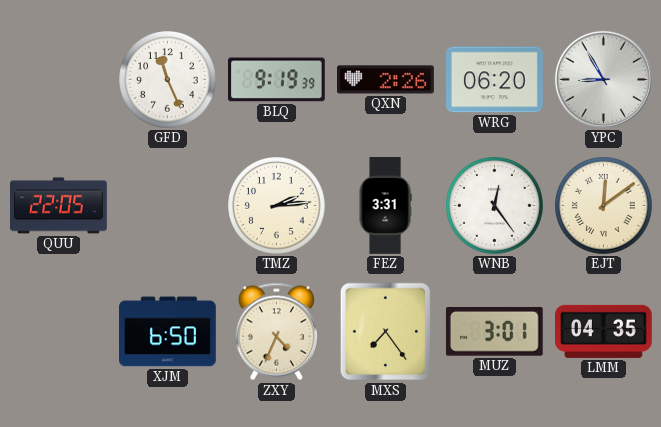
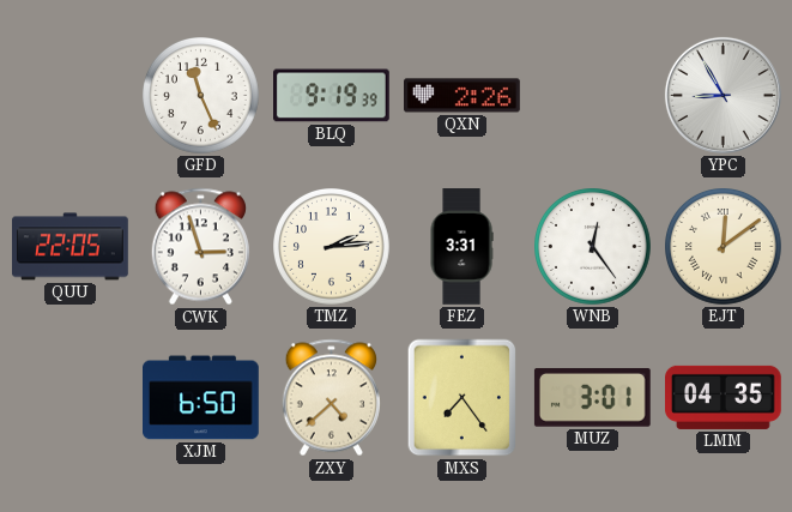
WRG: 06:20 -> none
CWK: none -> 2:57
ZXY: 4:34 -> 4:38
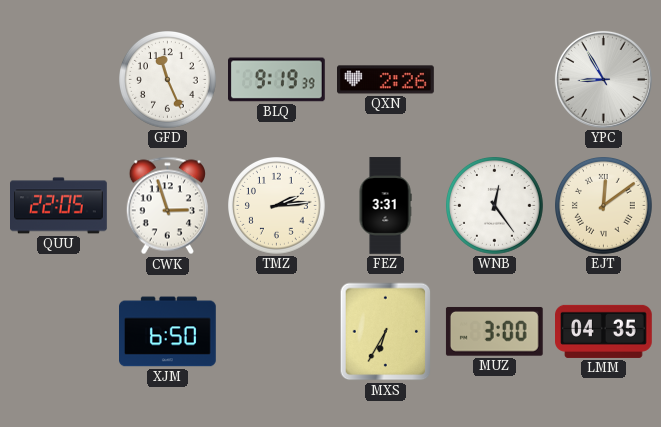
ZXY: 4:38 -> none
MXS: 7:24 -> 6:35
MUZ: 3:01 -> 3:00
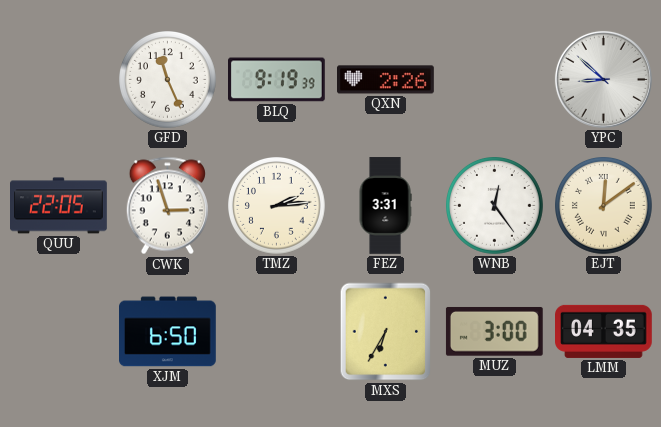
YPC: 8:55 -> 8:52
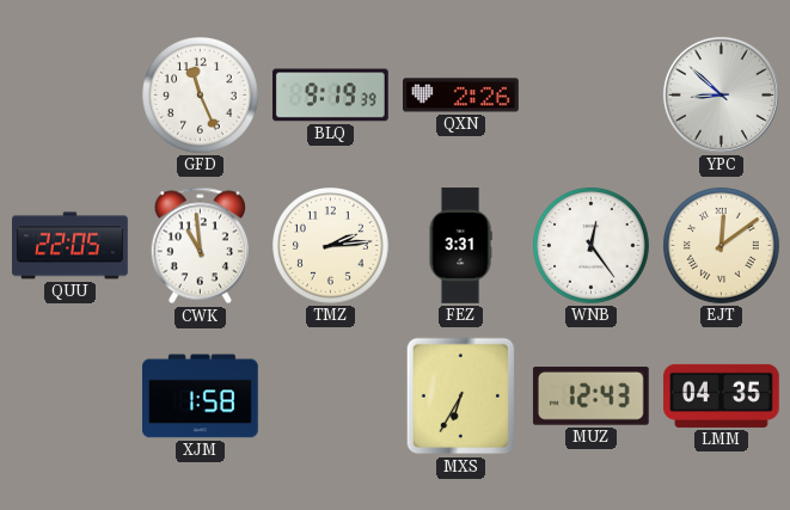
CWK: 2:57 -> 10:59
XJM: 6:50 -> 1:58
MUZ: 3:00 -> 12:43
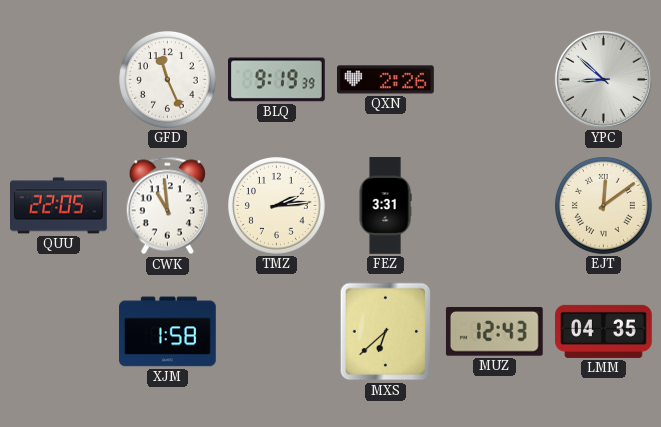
WNB: 12:24 -> none
MXS: 6:35 -> 6:38
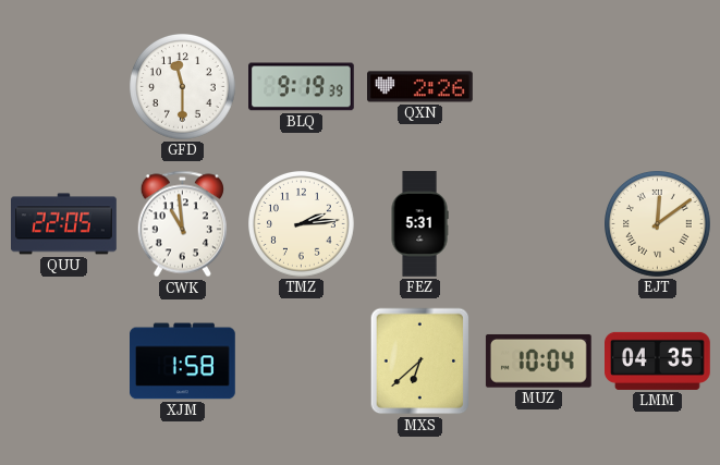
GFD: 11:26 -> 11:30
YPC: 8:52 -> none
FEZ: 3:31 -> 5:31
MUZ: 12:43 -> 10:04
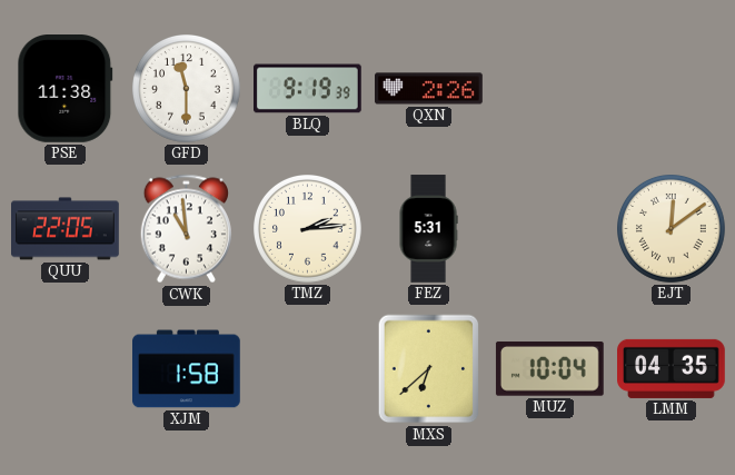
PSE: none -> 11:38
